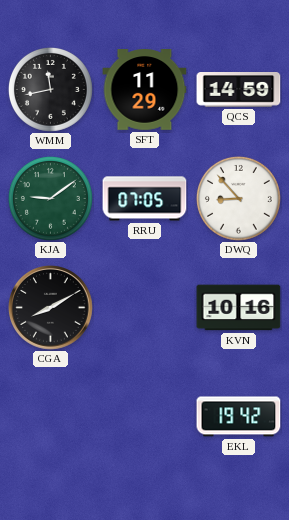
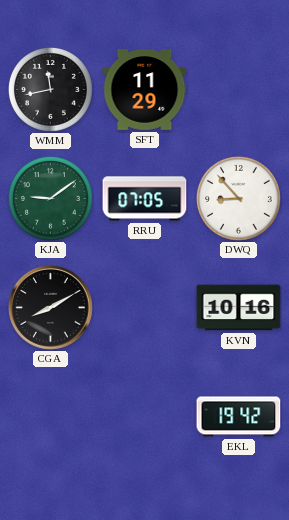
QCS: 14:59 -> none
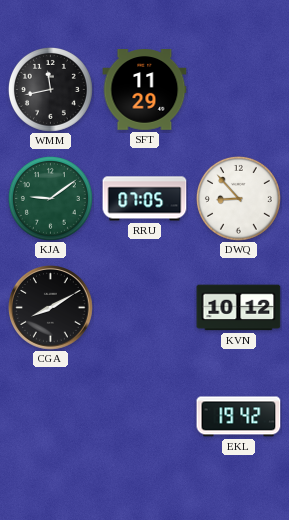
KVN: 10:16 -> 10:12
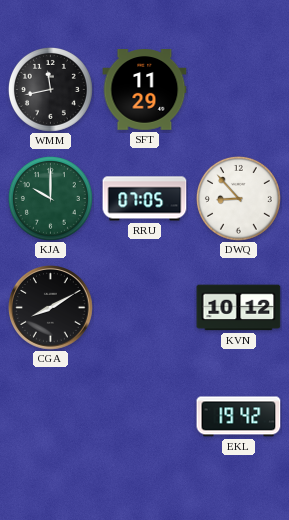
KJA: 9:09 -> 10:00
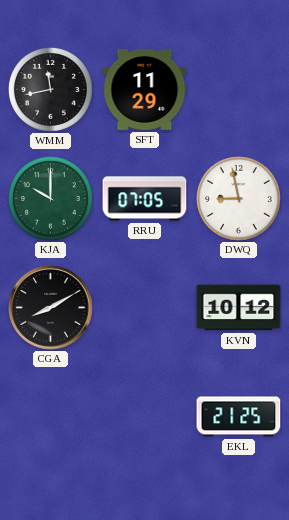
DWQ: 8:53 -> 8:58
EKL: 19:42 -> 21:25
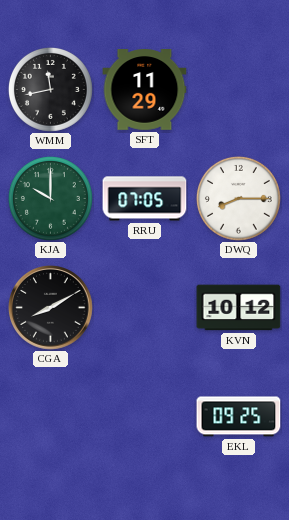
DWQ: 8:58 -> 8:15
EKL: 21:25 -> 09:25
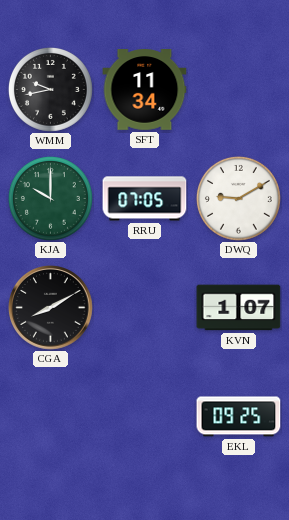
WMM: 11:43 -> 9:43
SFT: 11:29 -> 11:34
DWQ: 8:15 -> 9:10
KVN: 10:12 -> 1:07
